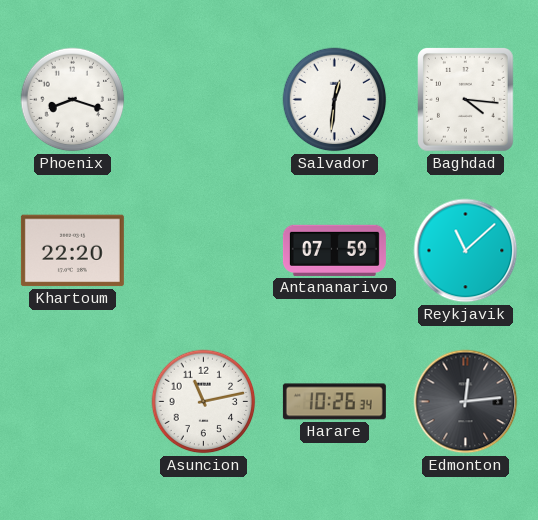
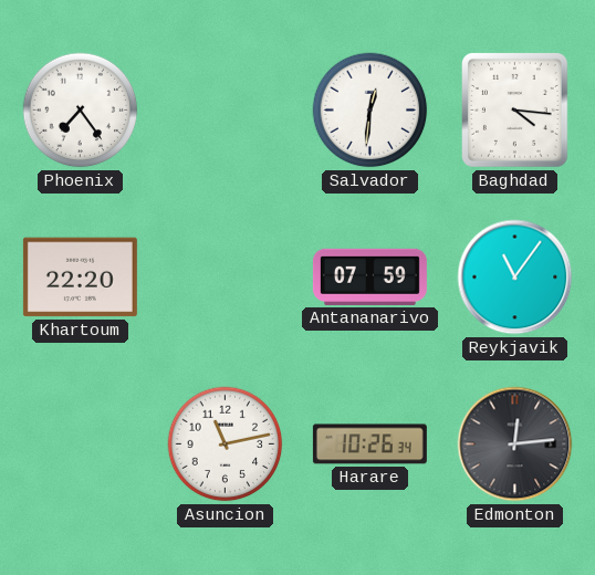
Phoenix: 8:18 -> 7:24
Reykjavik: 11:08 -> 11:06
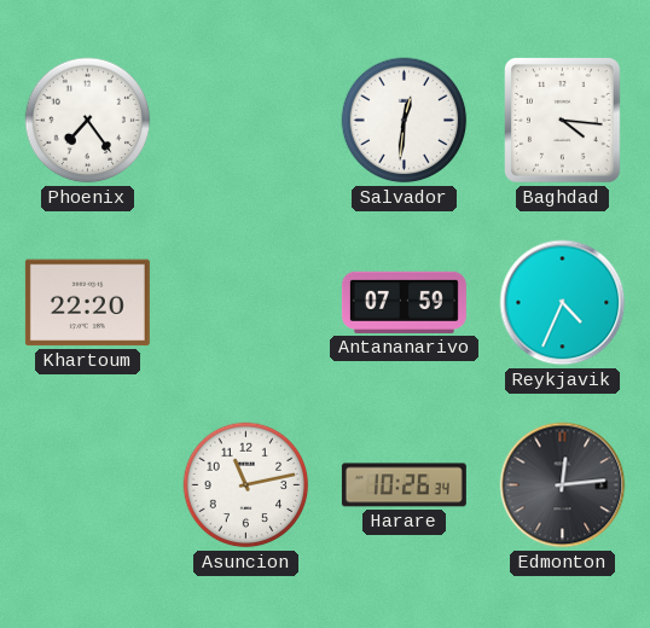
Reykjavik: 11:06 -> 4:34
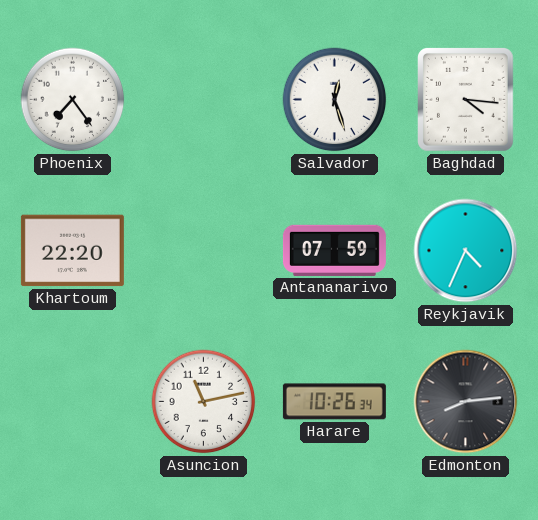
Salvador: 12:31 -> 12:27
Edmonton: 12:14 -> 8:14
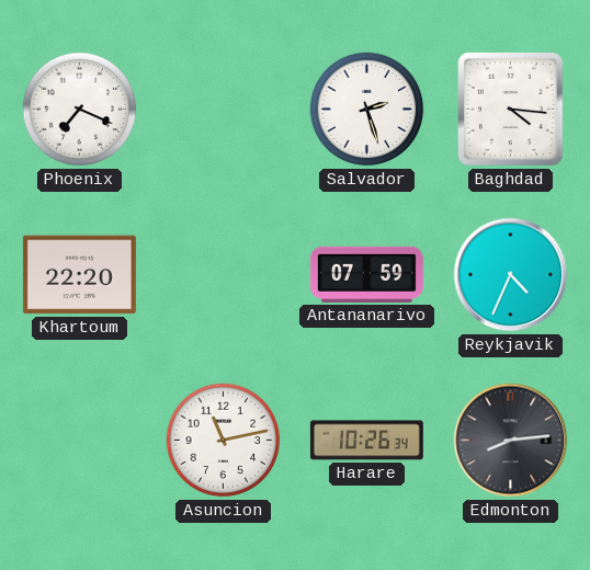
Phoenix: 7:24 -> 7:19
Salvador: 12:27 -> 2:27
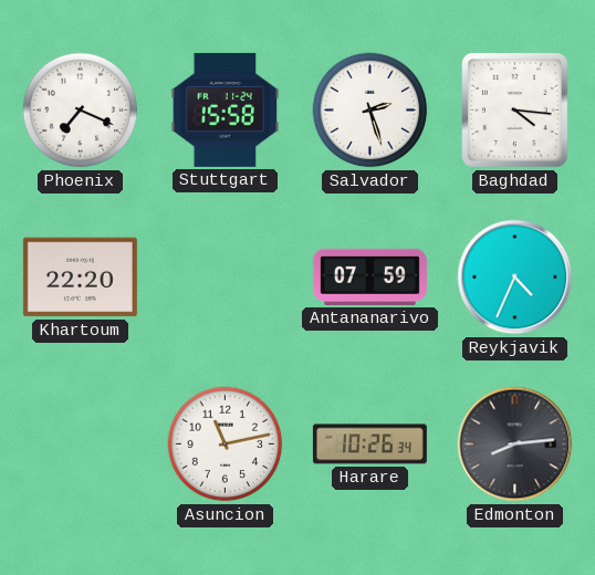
Stuttgart: none -> 15:58
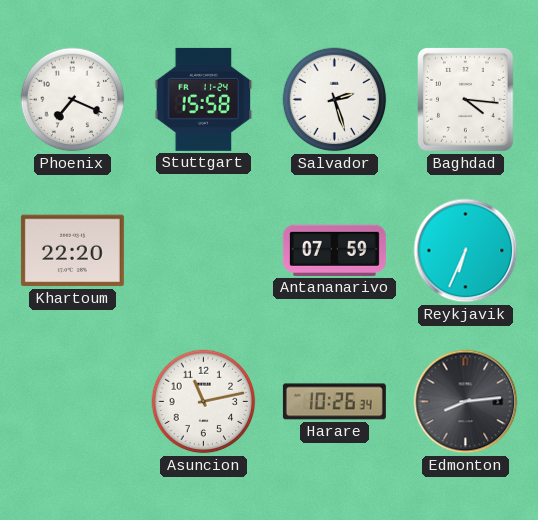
Reykjavik: 4:34 -> 6:34
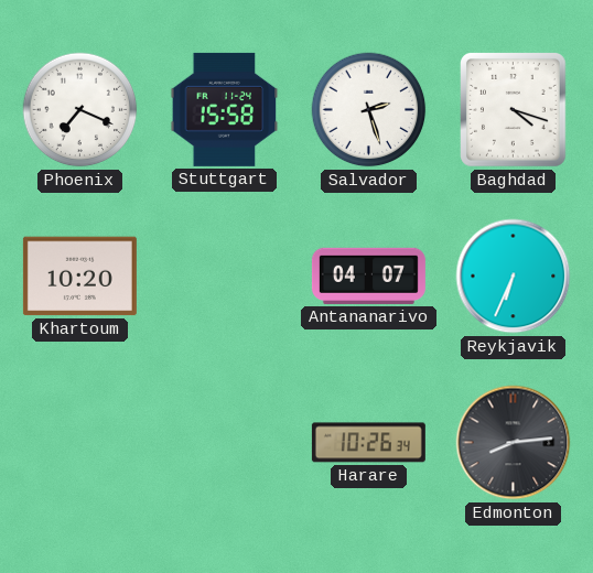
Baghdad: 4:16 -> 4:18
Khartoum: 22:20 -> 10:20
Antananarivo: 07:59 -> 04:07
Asuncion: 11:13 -> none
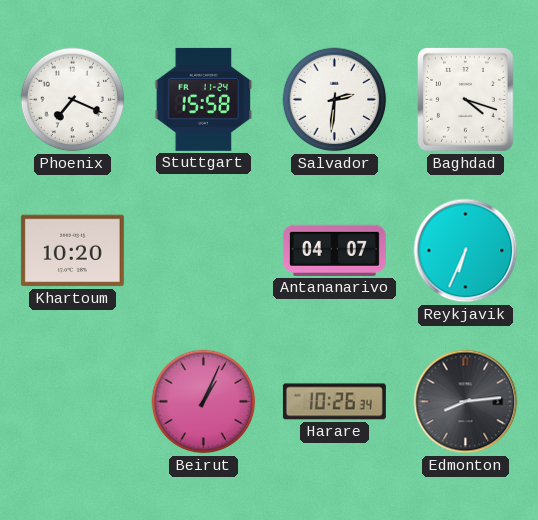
Salvador: 2:27 -> 2:31
Beirut: none -> 1:04
